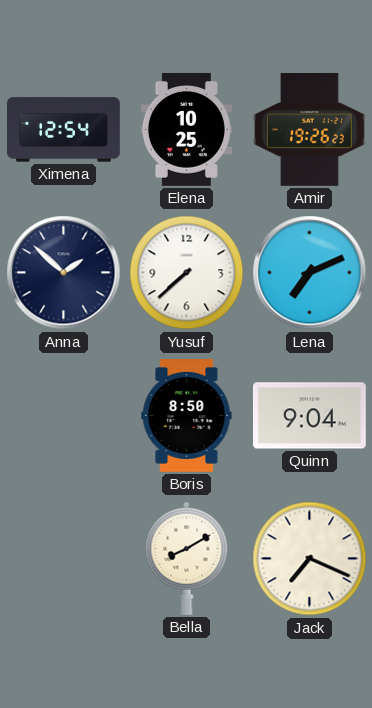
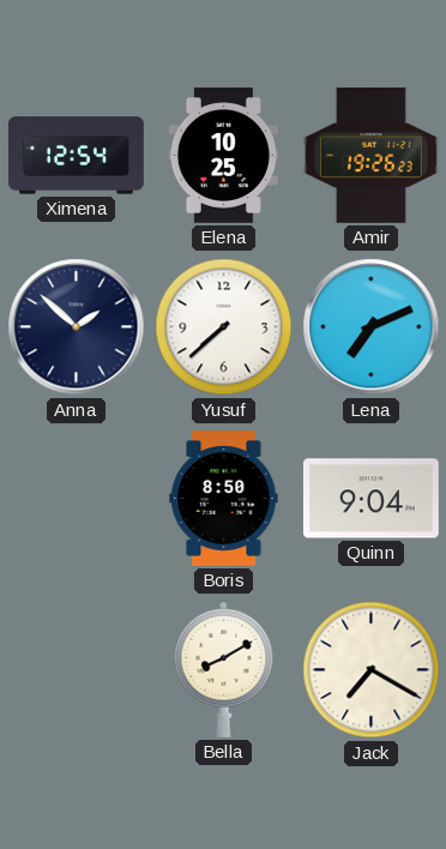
Jack: 7:19 -> 7:20
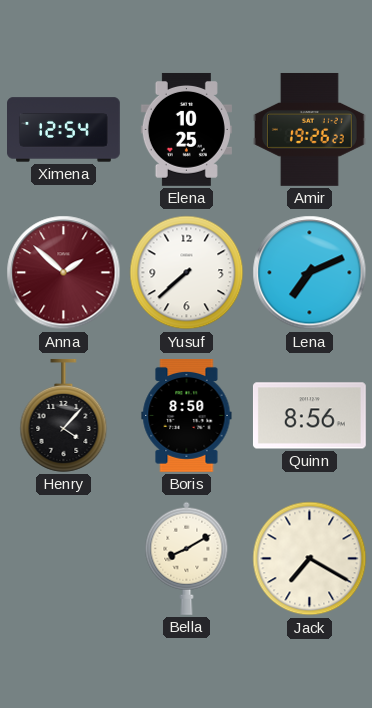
Anna dial: navy -> burgundy
Henry: none -> 4:07
Quinn: 9:04 -> 8:56
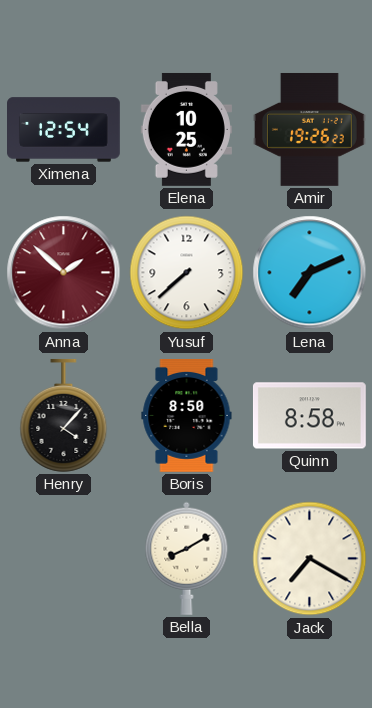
Quinn: 8:56 -> 8:58
